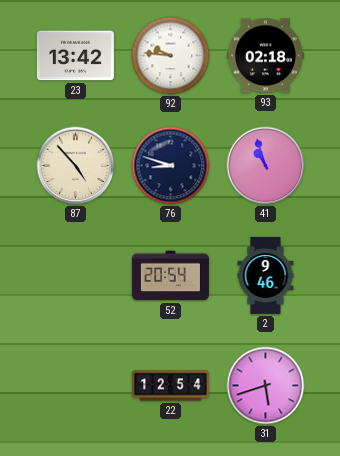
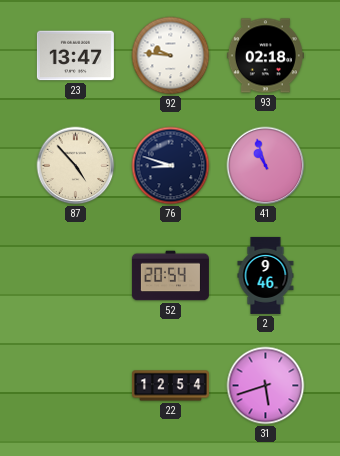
23: 13:42 -> 13:47
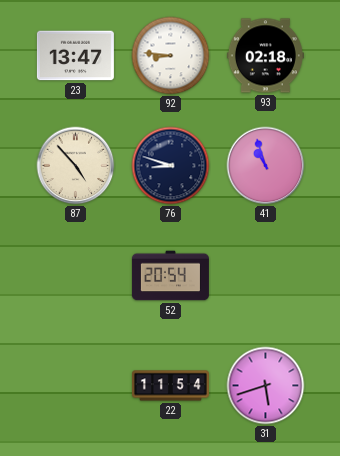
92: 9:46 -> 8:46
2: 9:46 -> none
22: 12:54 -> 11:54
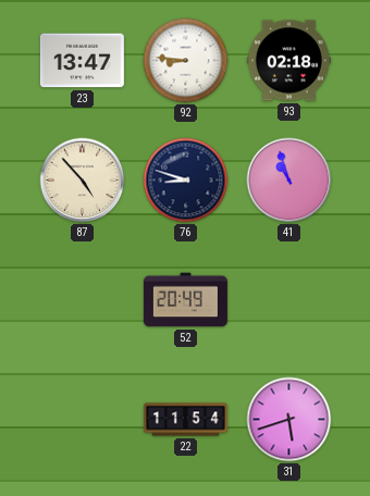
52: 20:54 -> 20:49
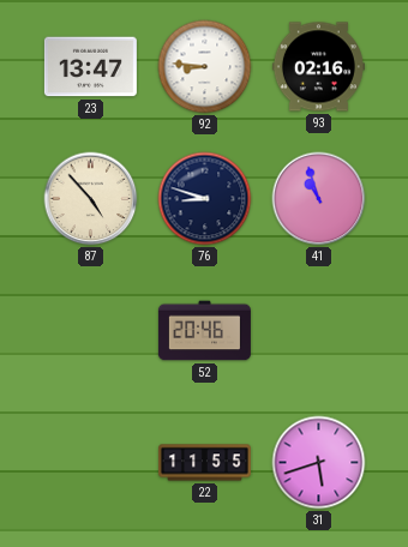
93: 02:18 -> 02:16
52: 20:49 -> 20:46
22: 11:54 -> 11:55
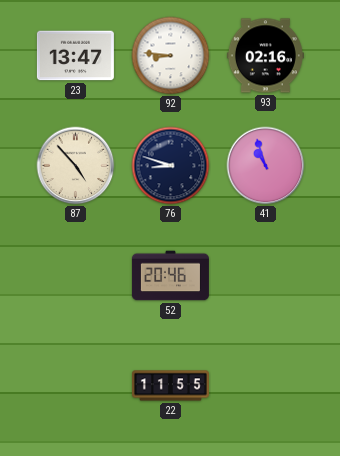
31: 5:42 -> none
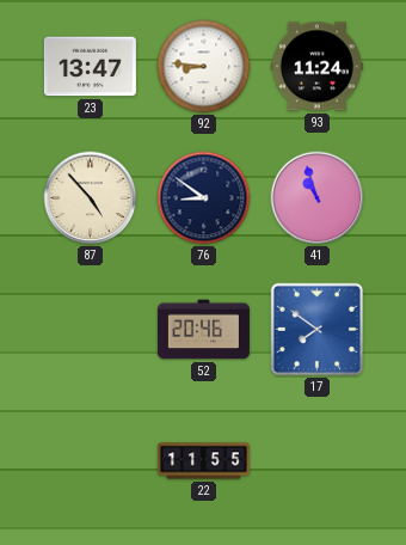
93: 02:16 -> 11:24
76: 8:48 -> 8:51
17: none -> 7:51
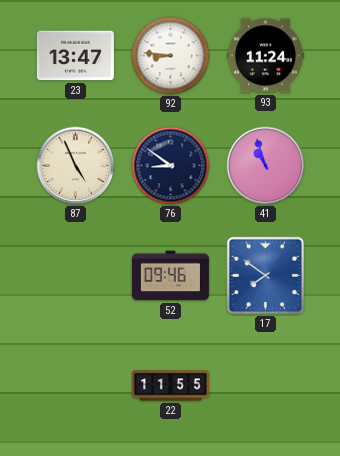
87: 4:53 -> 4:56
52: 20:46 -> 09:46
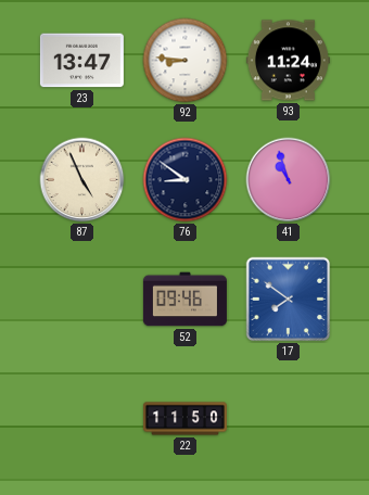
22: 11:55 -> 11:50
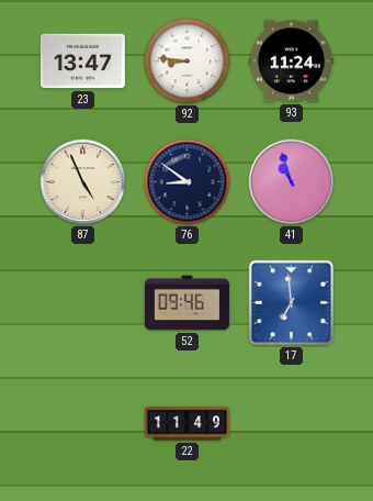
17: 7:51 -> 6:59
22: 11:50 -> 11:49
